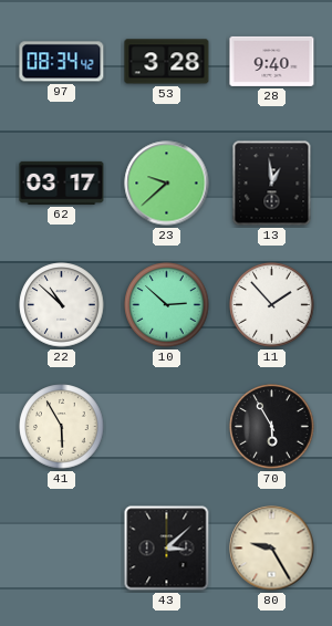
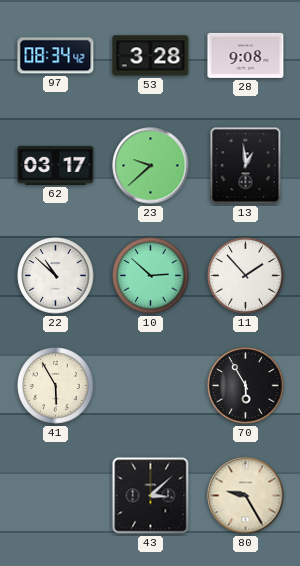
28: 9:40 -> 9:08
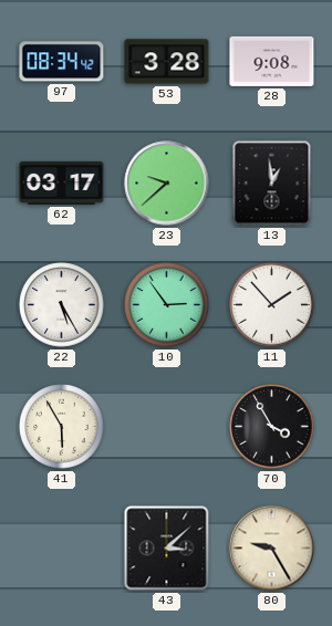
22: 10:52 -> 5:25
10: 2:52 -> 2:54
70: 5:55 -> 3:55
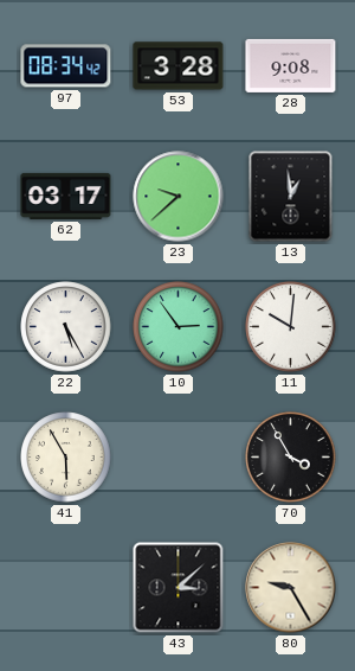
11: 1:53 -> 10:01
